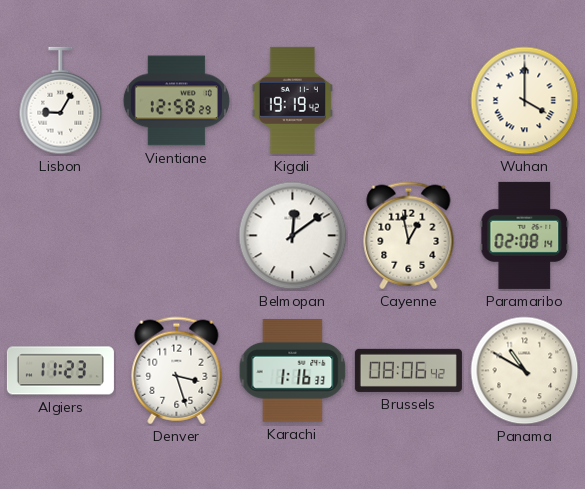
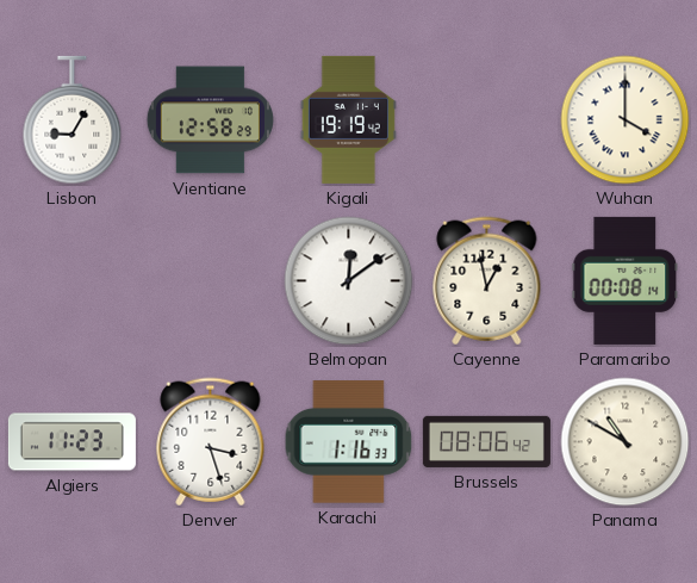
Paramaribo: 02:08 -> 00:08
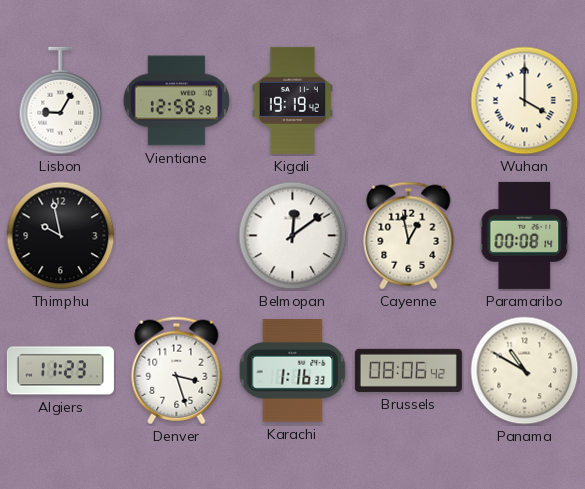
Thimphu: none -> 9:58
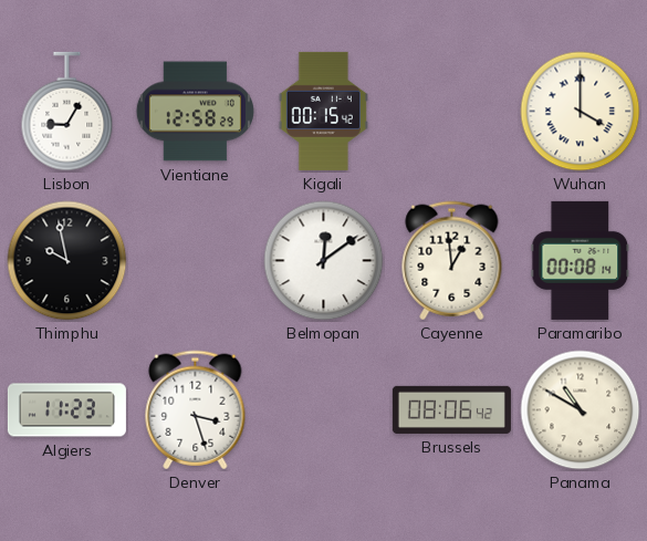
Kigali: 19:19 -> 00:15
Cayenne: 12:58 -> 12:59
Karachi: 1:16 -> none
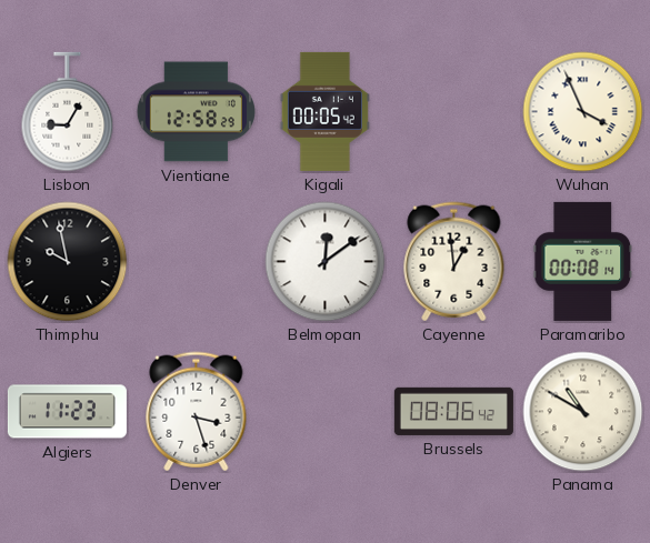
Kigali: 00:15 -> 00:05
Wuhan: 4:00 -> 3:56
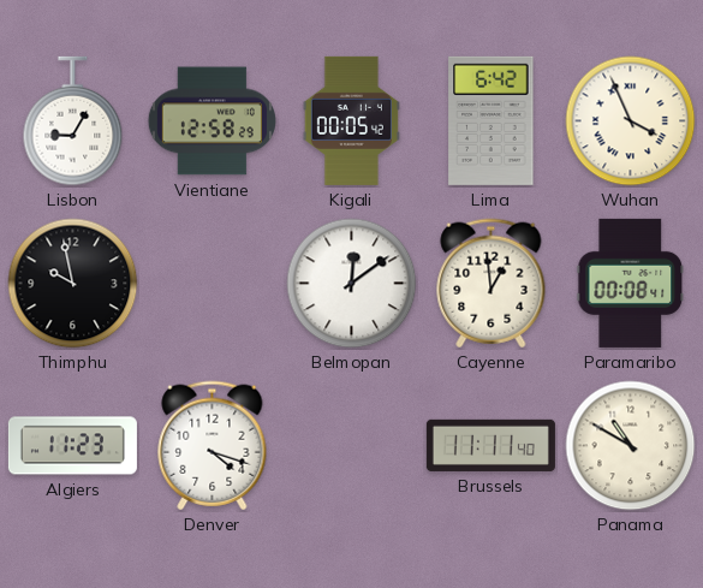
Lima: none -> 6:42
Paramaribo: 00:08:14 -> 00:08:41
Denver: 3:27 -> 4:18
Brussels: 08:06 -> 11:11
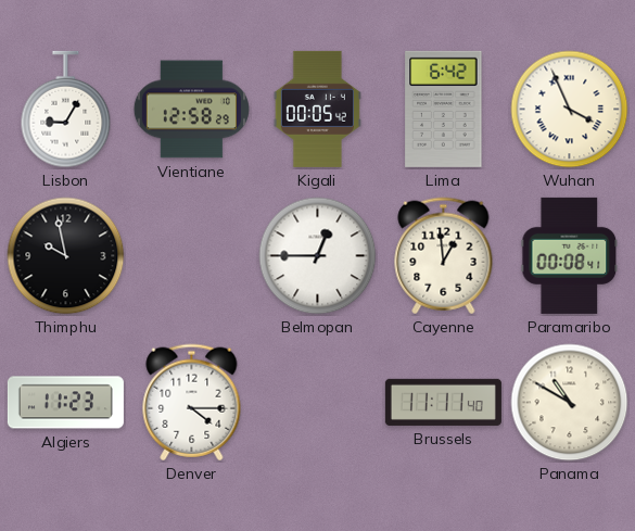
Belmopan: 12:09 -> 12:45
Denver: 4:18 -> 4:15
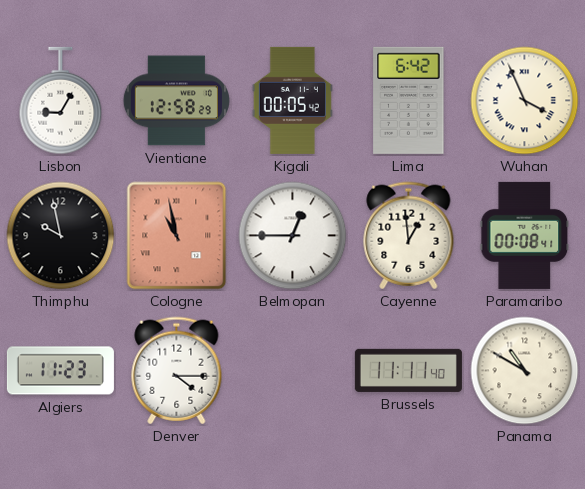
Cologne: none -> 10:58
